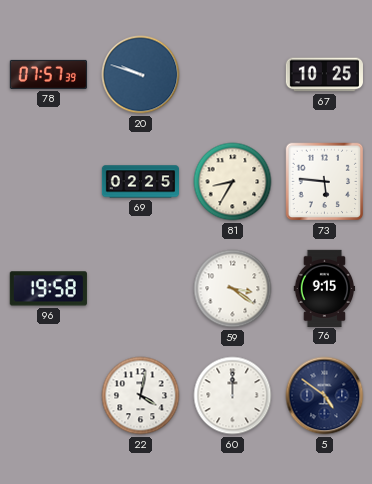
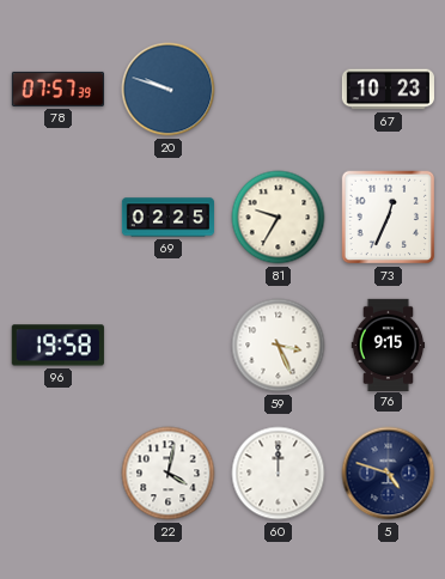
67: 10:25 -> 10:23
81: 8:35 -> 9:35
73: 5:46 -> 12:34
59: 3:21 -> 3:26
5: 4:51 -> 4:48
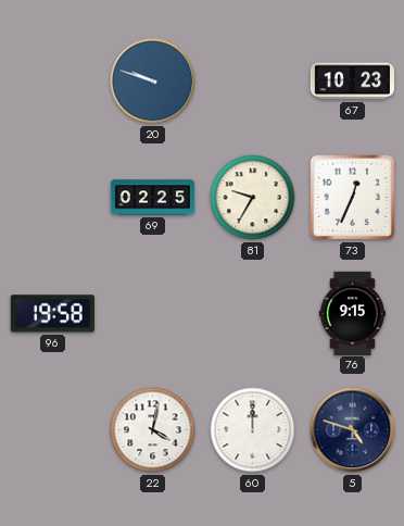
78: 07:57 -> none
59: 3:26 -> none
